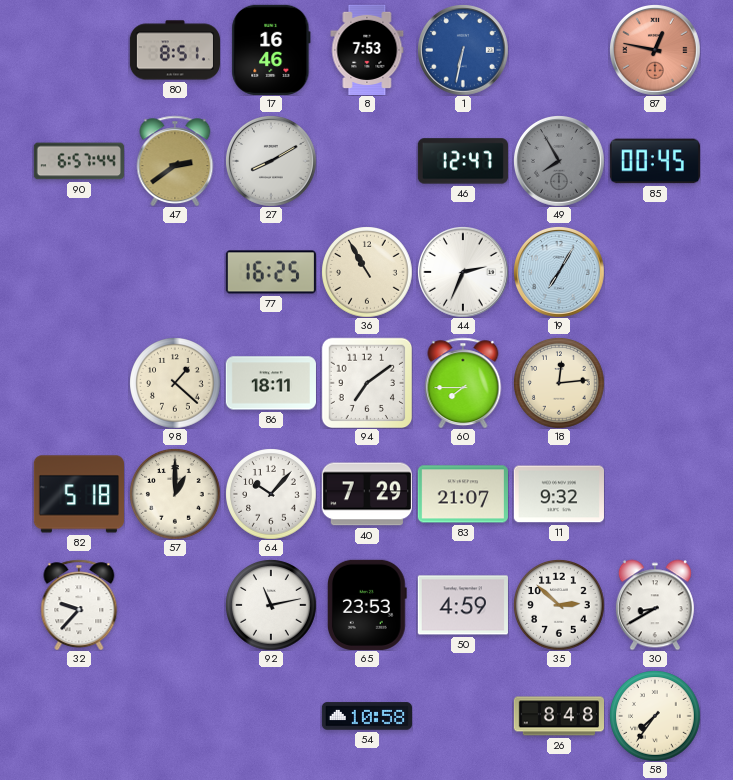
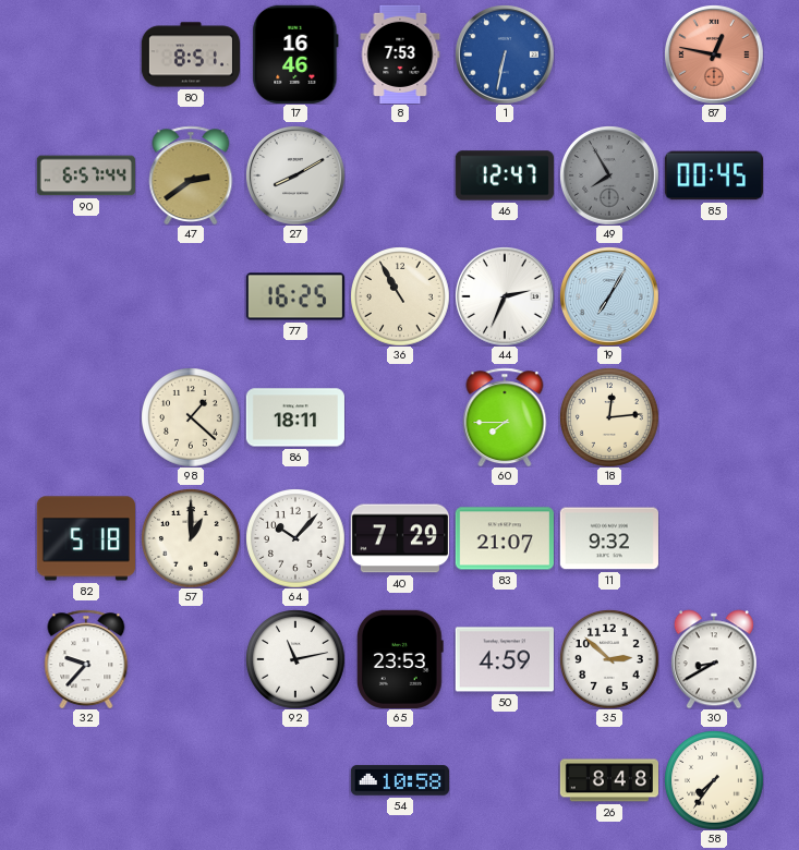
94: 7:09 -> none
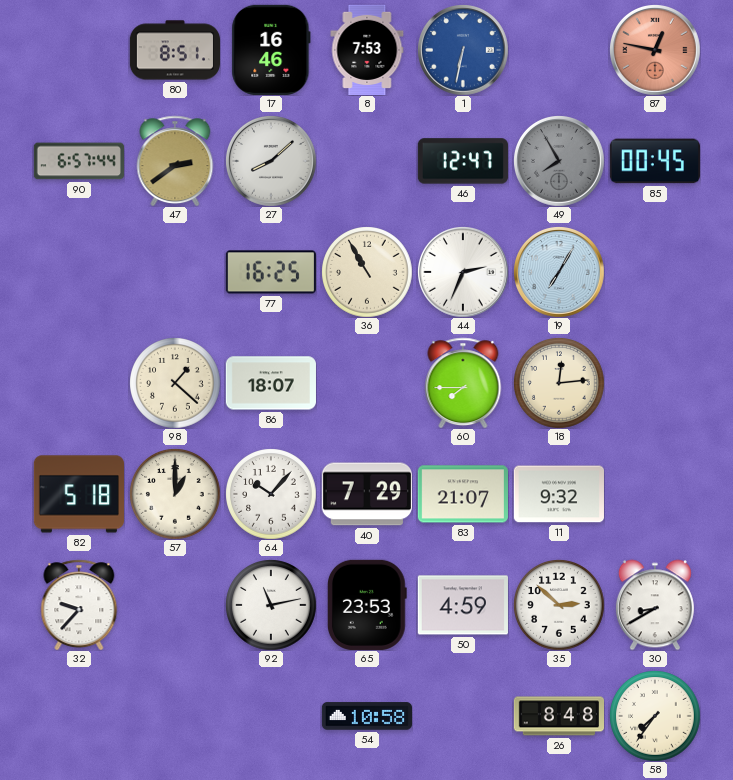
27: 8:10 -> 8:08
86: 18:11 -> 18:07
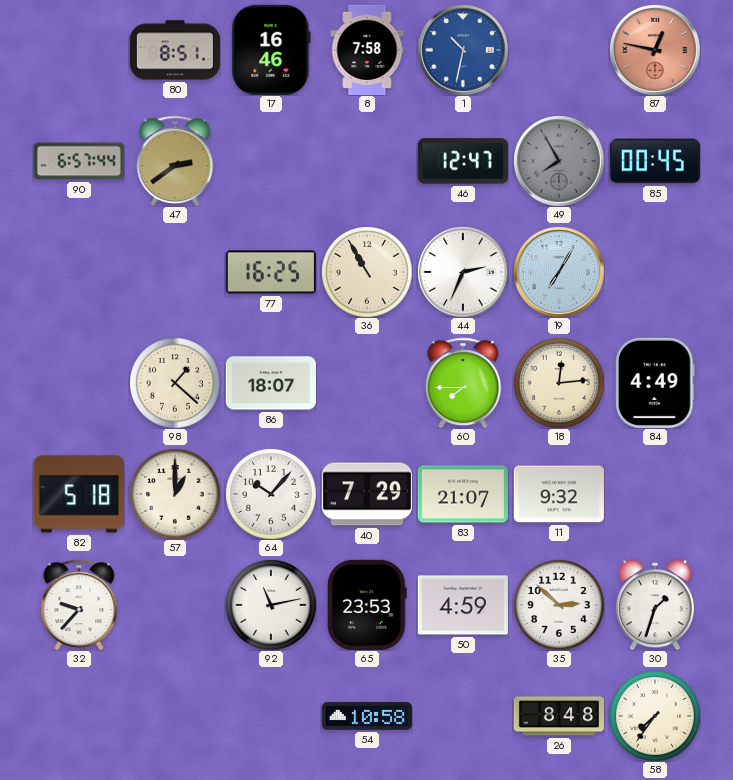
8: 7:53 -> 7:58
1: 6:32 -> 10:32
27: 8:08 -> none
84: none -> 4:49
30: 8:40 -> 1:33
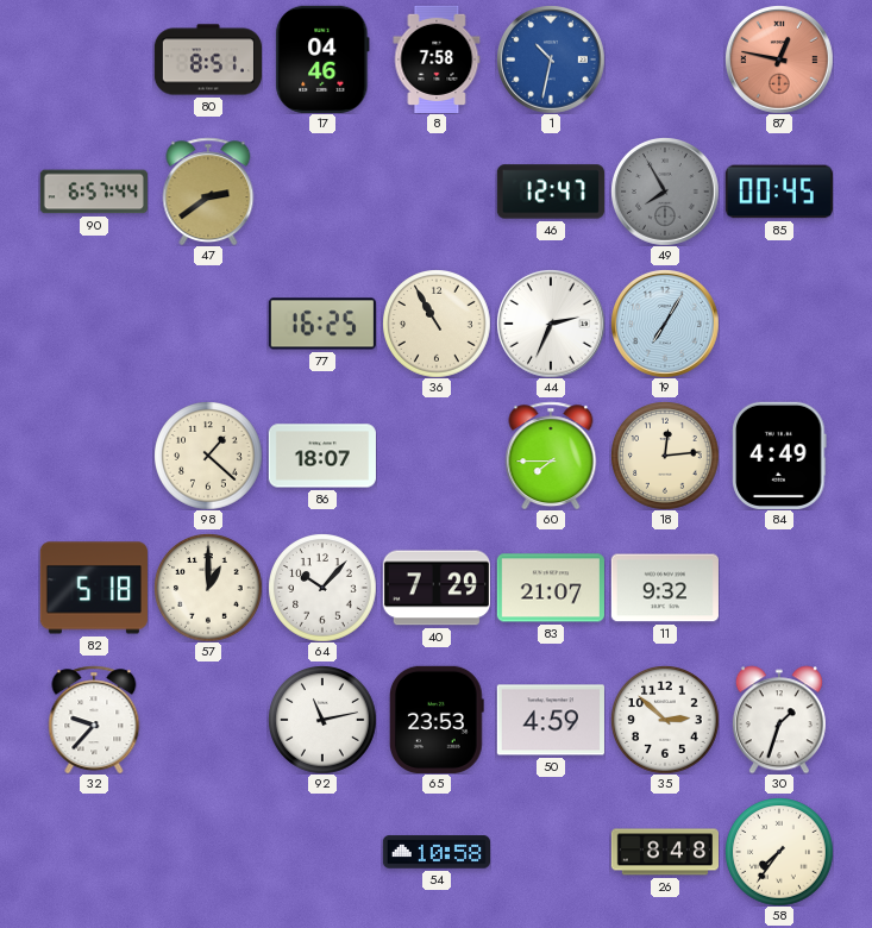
17: 16:46 -> 04:46
